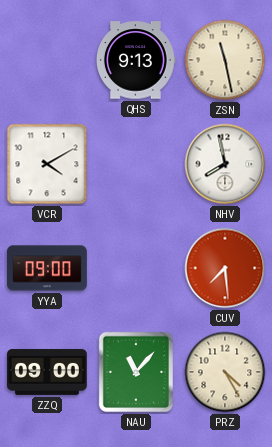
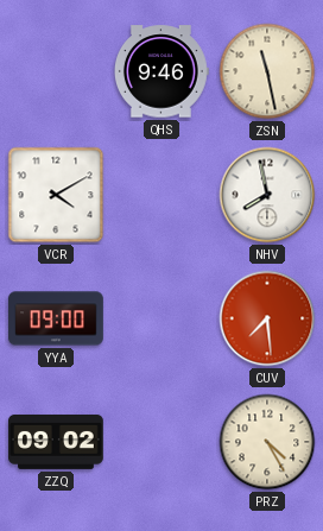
QHS: 9:13 -> 9:46
ZZQ: 09:00 -> 09:02
NAU: 11:07 -> none
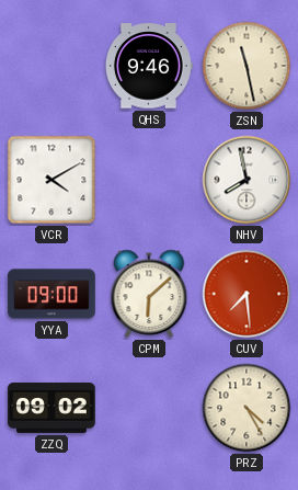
CPM: none -> 6:08
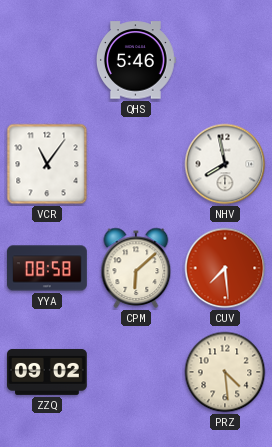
QHS: 9:46 -> 5:46
ZSN: 11:28 -> none
VCR: 4:10 -> 11:06
YYA: 09:00 -> 08:58
PRZ: 4:25 -> 4:29
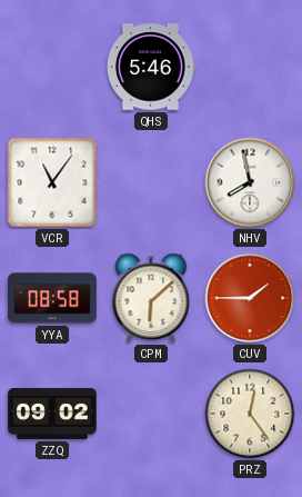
CUV: 7:29 -> 1:45
PRZ: 4:29 -> 12:24
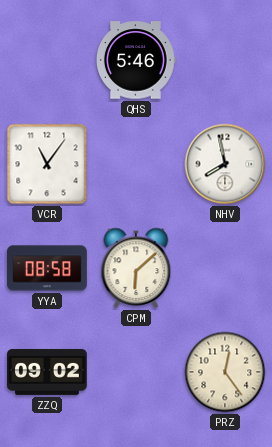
CUV: 1:45 -> none
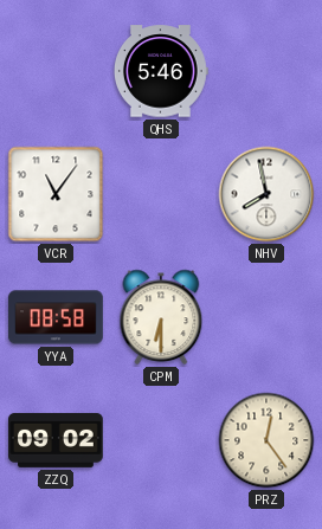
CPM: 6:08 -> 6:30
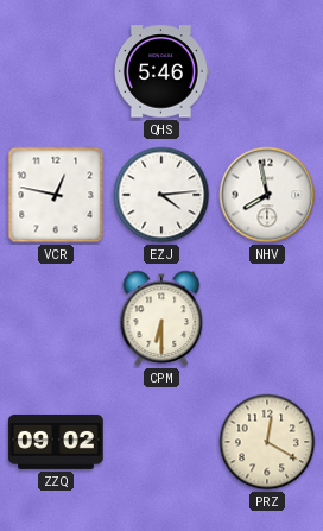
VCR: 11:06 -> 12:47
EZJ: none -> 4:14
YYA: 08:58 -> none
PRZ: 12:24 -> 12:20
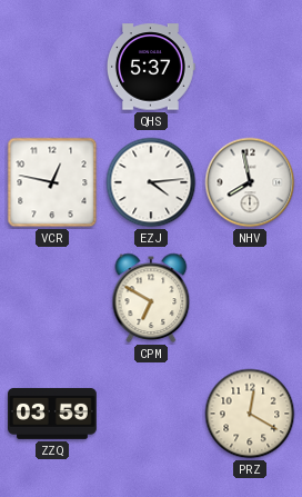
QHS: 5:46 -> 5:37
CPM: 6:30 -> 6:50
ZZQ: 09:02 -> 03:59
